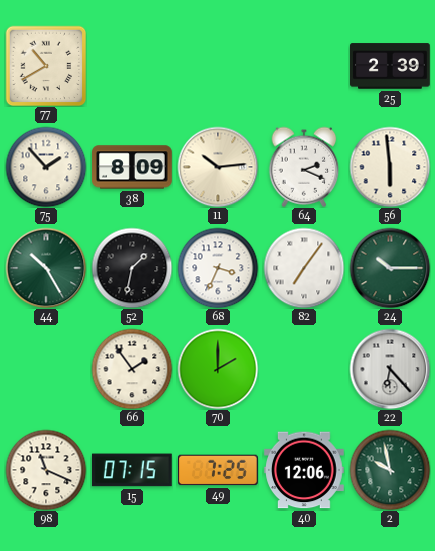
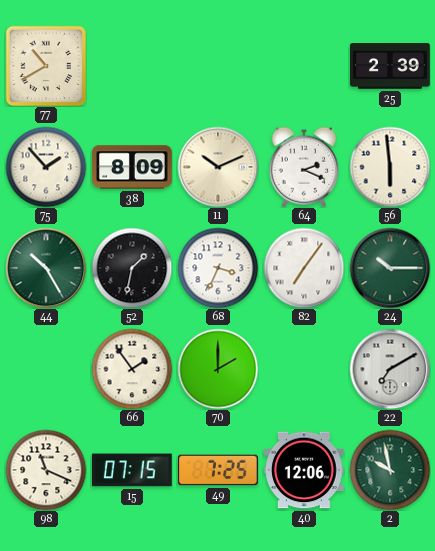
11: 10:14 -> 10:11
22: 6:23 -> 7:10
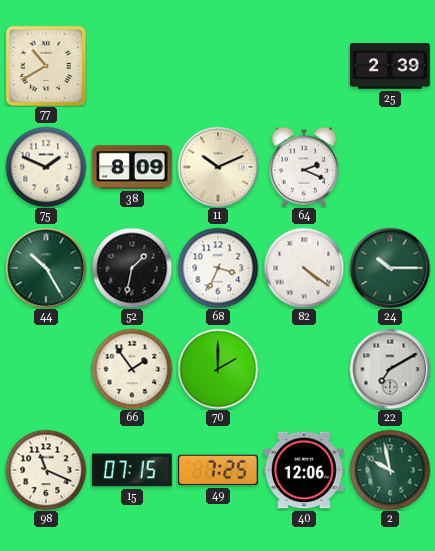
75: 1:53 -> 1:49
56: 5:59 -> none
82: 7:06 -> 4:21
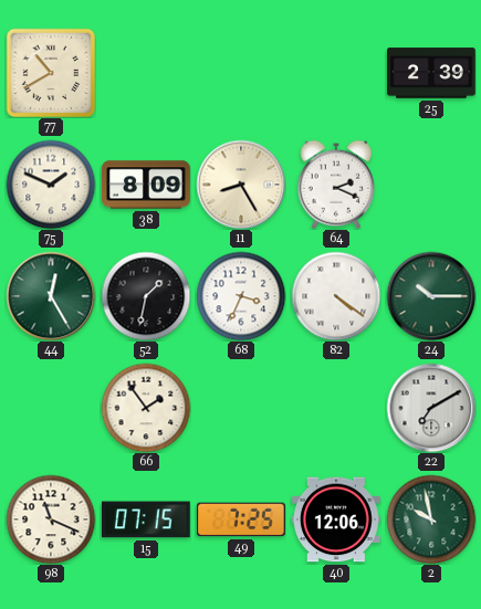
11: 10:11 -> 8:25
44: 10:25 -> 12:25
70: 2:00 -> none
